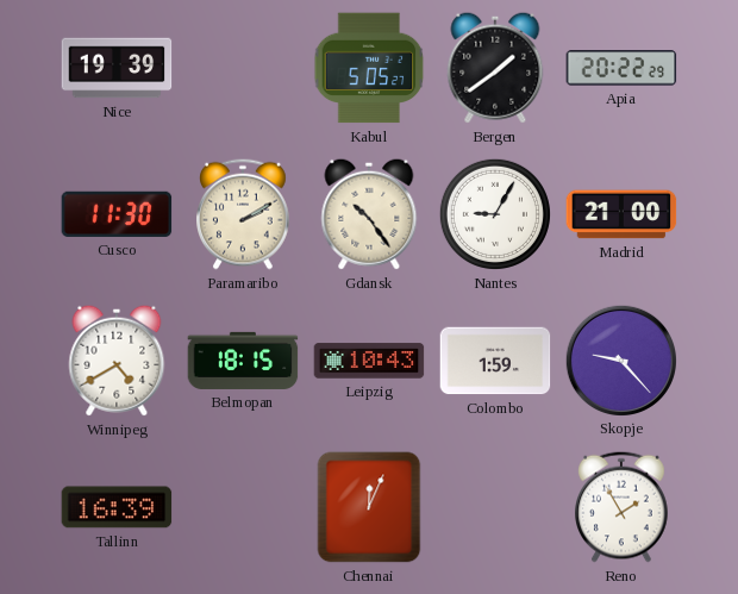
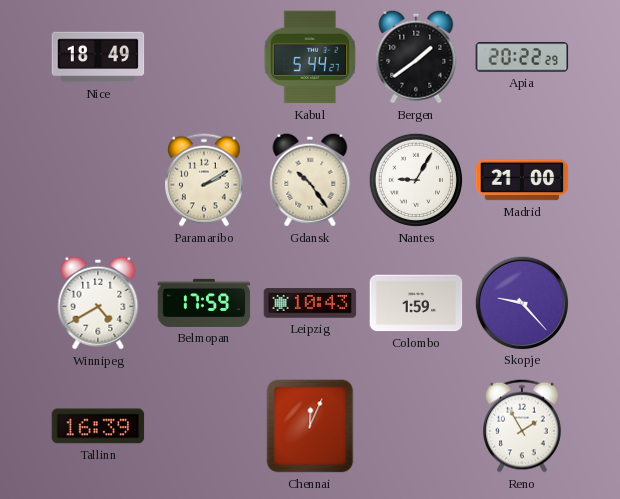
Nice: 19:39 -> 18:49
Kabul: 5:05 -> 5:44
Cusco: 11:30 -> none
Belmopan: 18:15 -> 17:59
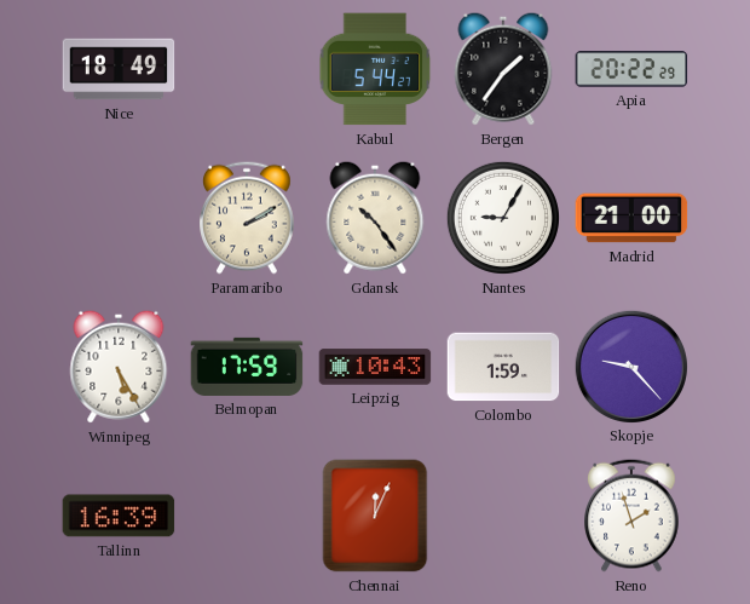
Bergen: 1:39 -> 1:36
Winnipeg: 4:40 -> 5:25
Reno: 1:55 -> 1:57
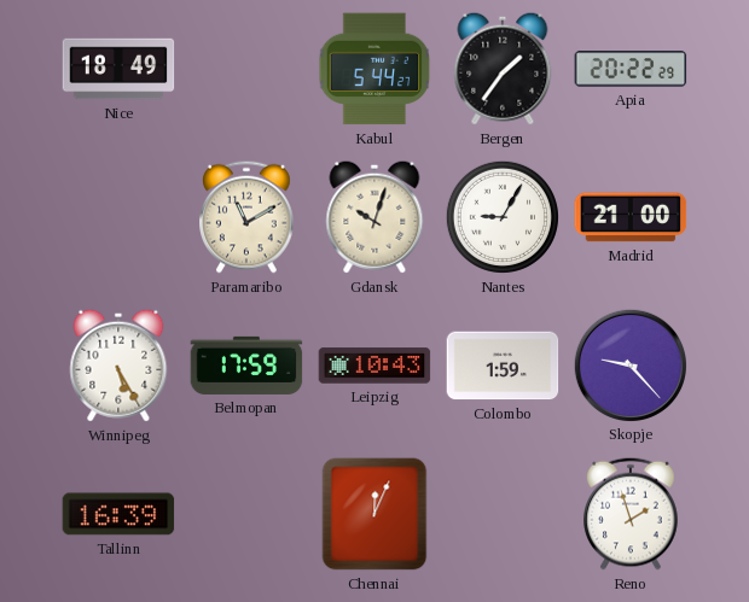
Paramaribo: 2:10 -> 11:10
Gdansk: 10:24 -> 10:03
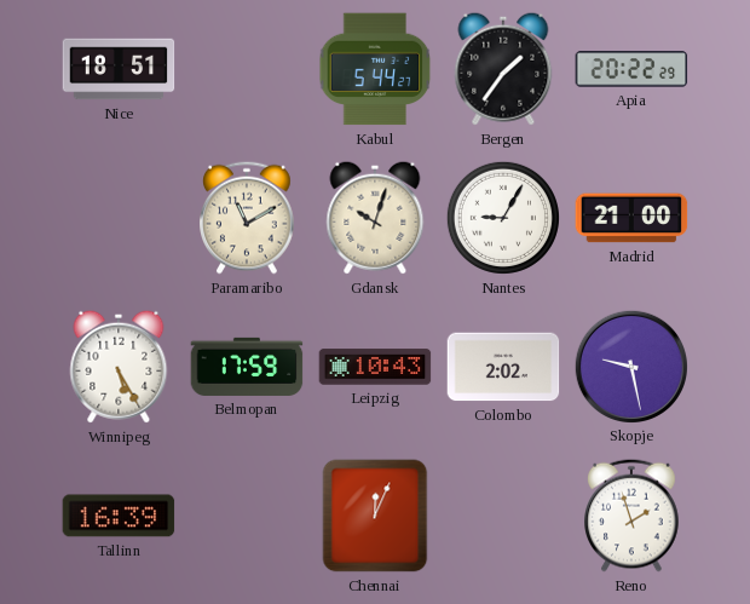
Nice: 18:49 -> 18:51
Colombo: 1:59 -> 2:02
Skopje: 9:23 -> 9:28
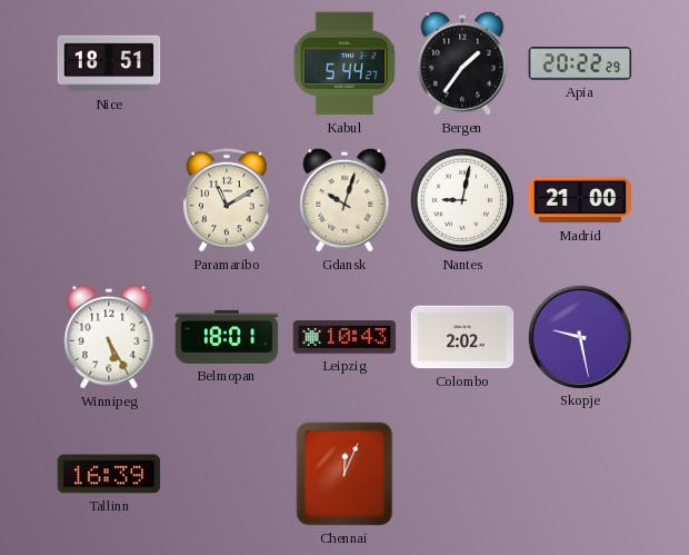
Nantes: 9:05 -> 9:02
Belmopan: 17:59 -> 18:01
Reno: 1:57 -> none
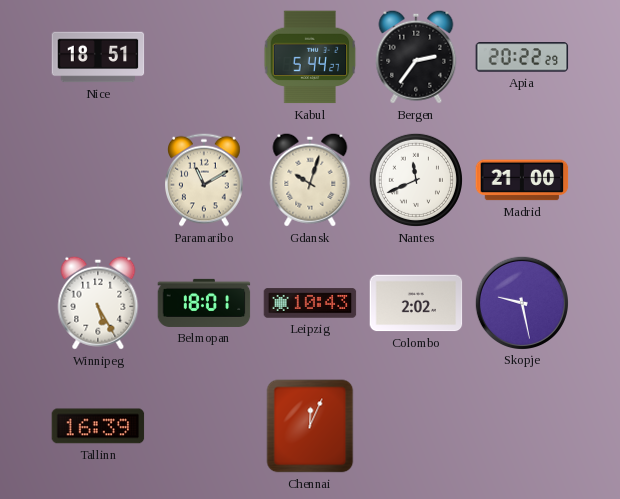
Bergen: 1:36 -> 2:36
Nantes: 9:02 -> 11:41
